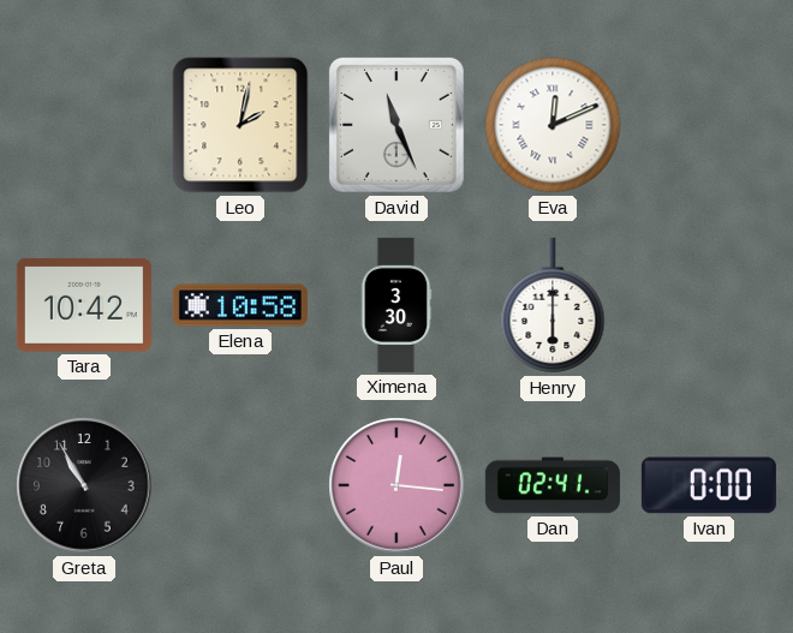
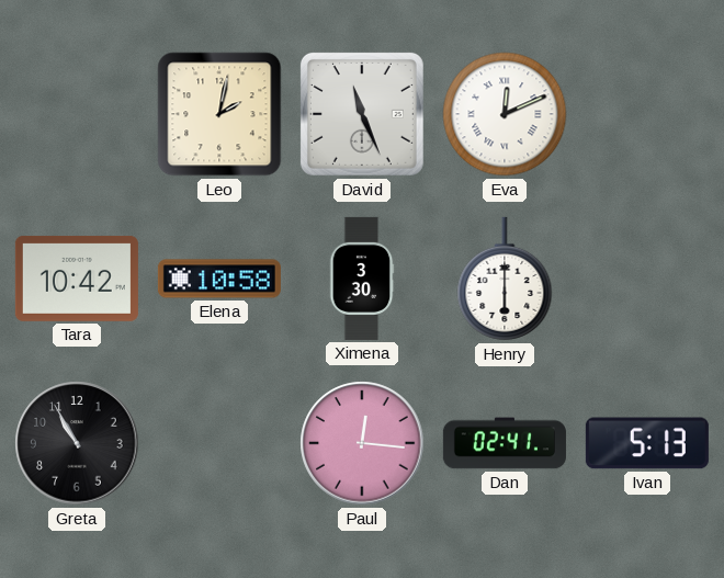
Ivan: 0:00 -> 5:13
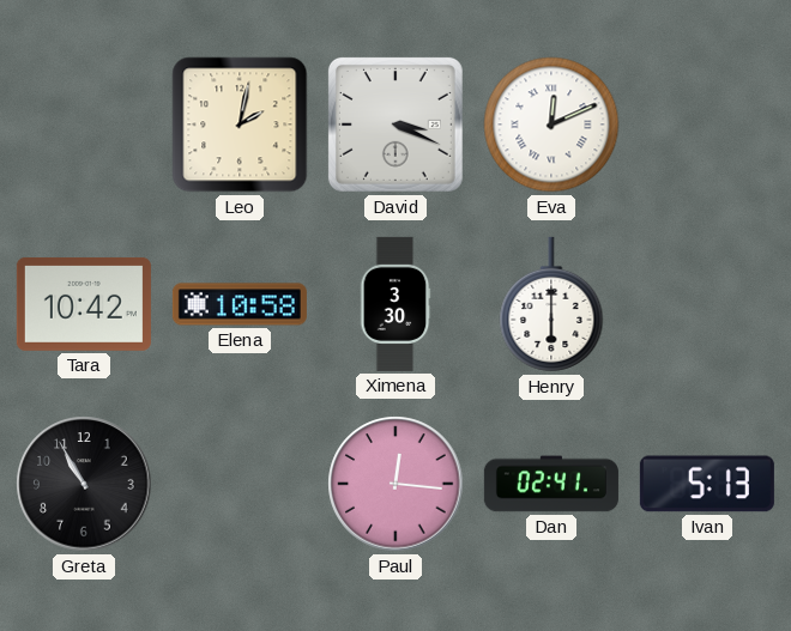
David: 11:26 -> 3:19
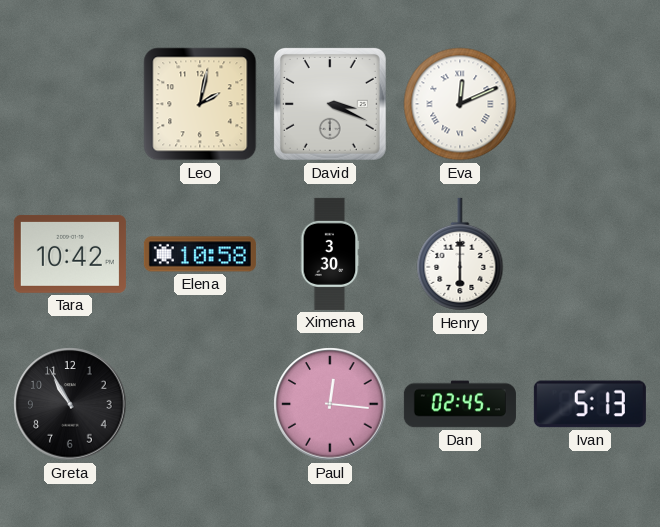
Dan: 02:41 -> 02:45
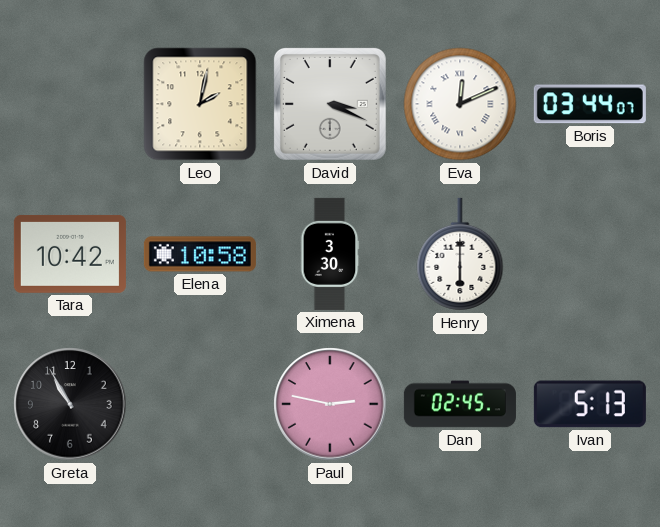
Boris: none -> 03:44
Paul: 12:16 -> 2:47
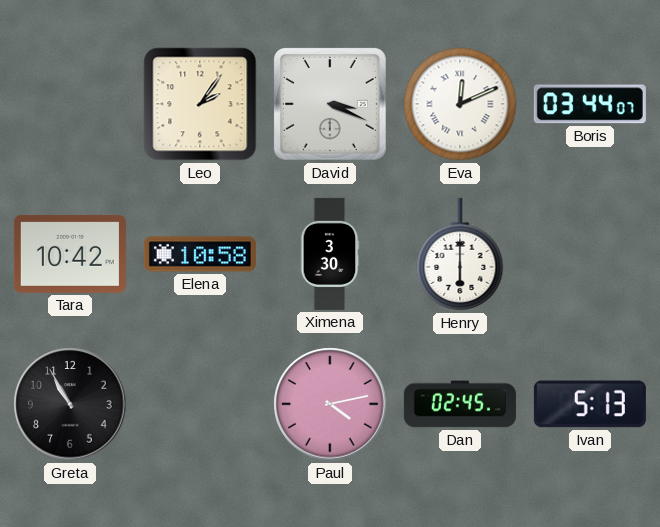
Leo: 2:02 -> 2:06
Paul: 2:47 -> 4:13
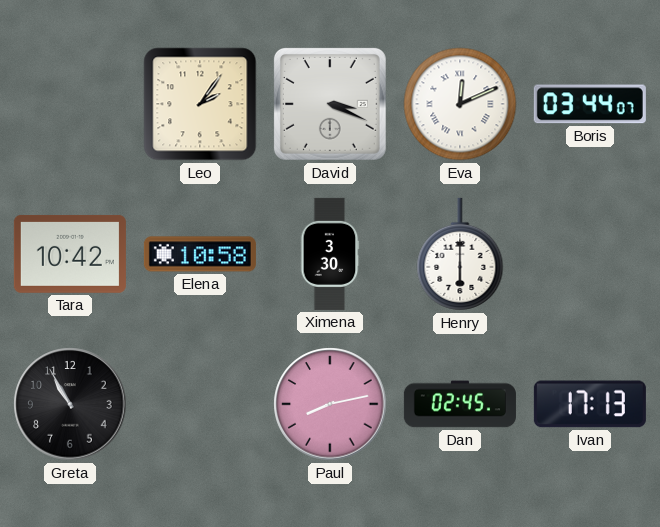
Paul: 4:13 -> 8:13
Ivan: 5:13 -> 17:13
